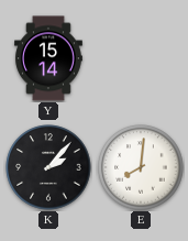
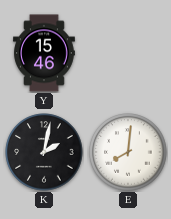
Y: 15:14 -> 15:46
K: 2:07 -> 2:02
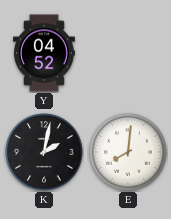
Y: 15:46 -> 04:52
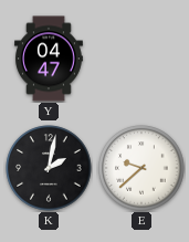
Y: 04:52 -> 04:47
E: 8:01 -> 9:38
